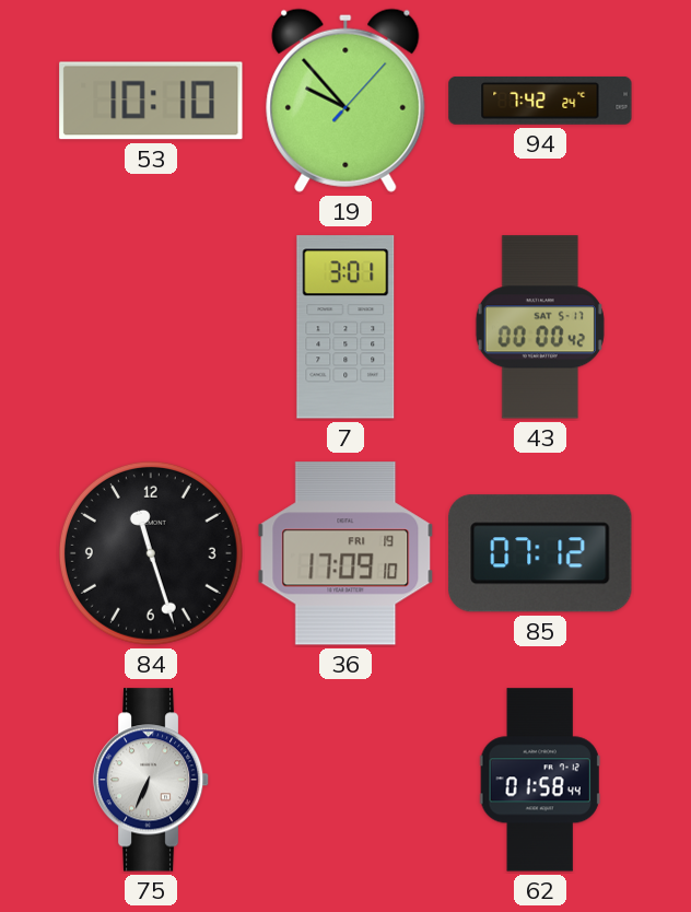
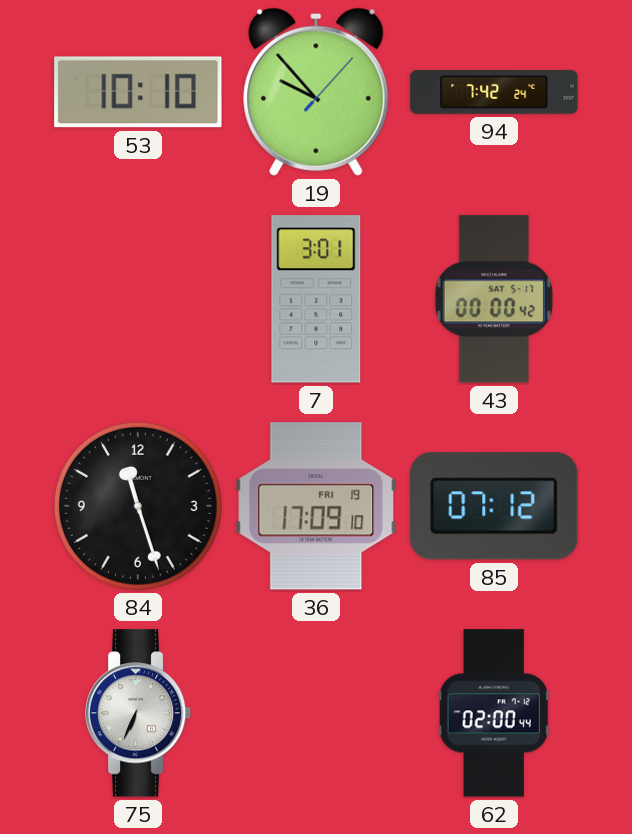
62: 01:58 -> 02:00
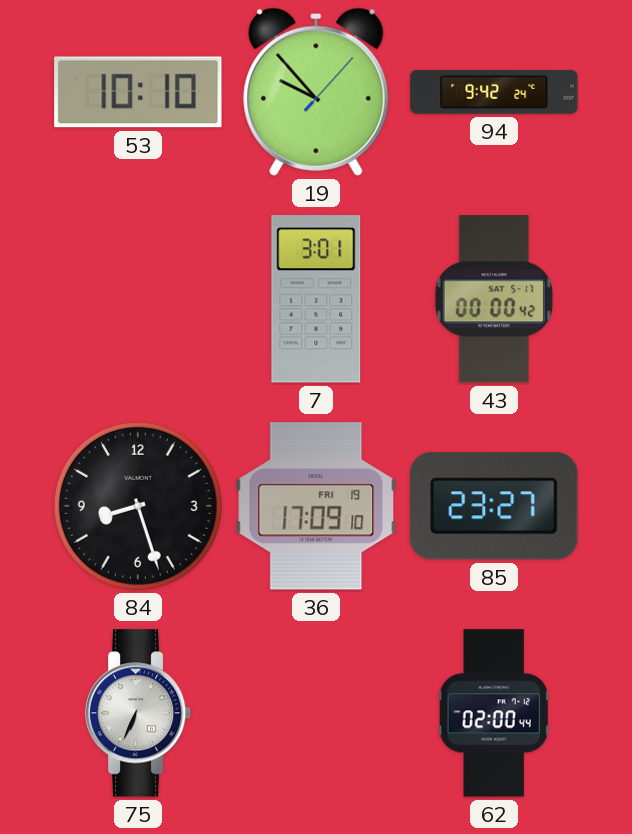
94: 7:42 -> 9:42
84: 11:27 -> 8:27
85: 07:12 -> 23:27
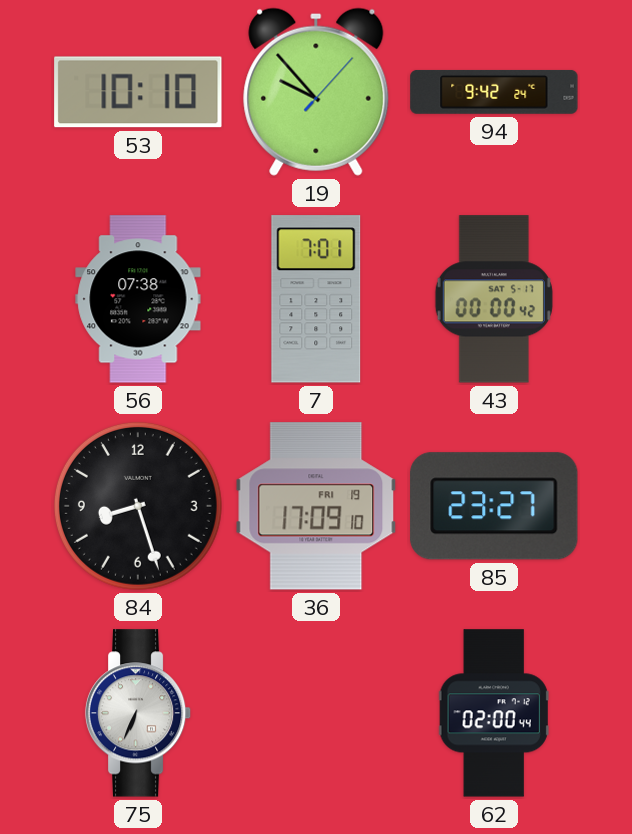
56: none -> 07:38
7: 3:01 -> 7:01
